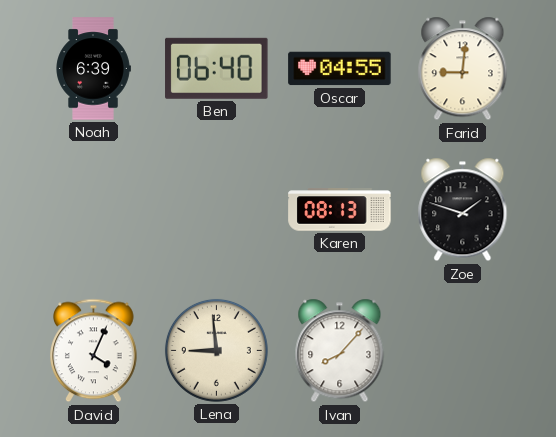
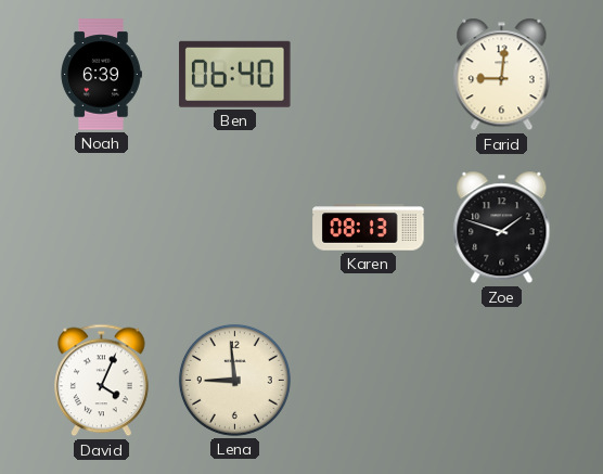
Oscar: 04:55 -> none
Ivan: 8:07 -> none
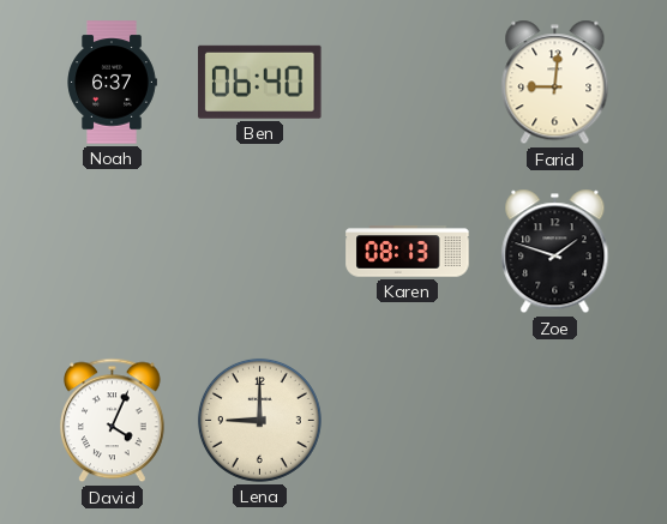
Noah: 6:39 -> 6:37
Lena: 8:59 -> 9:00
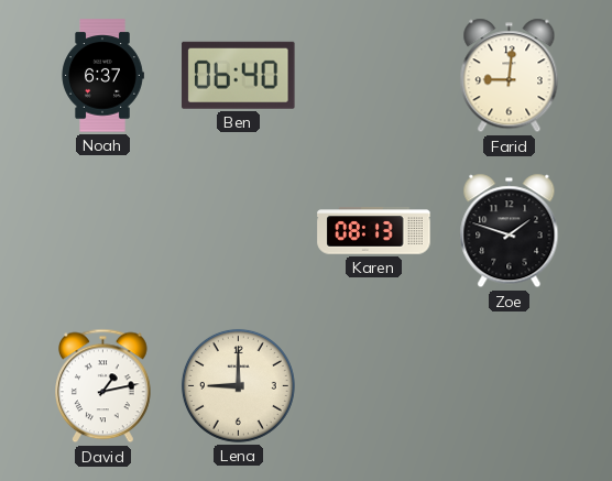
David: 4:04 -> 1:13
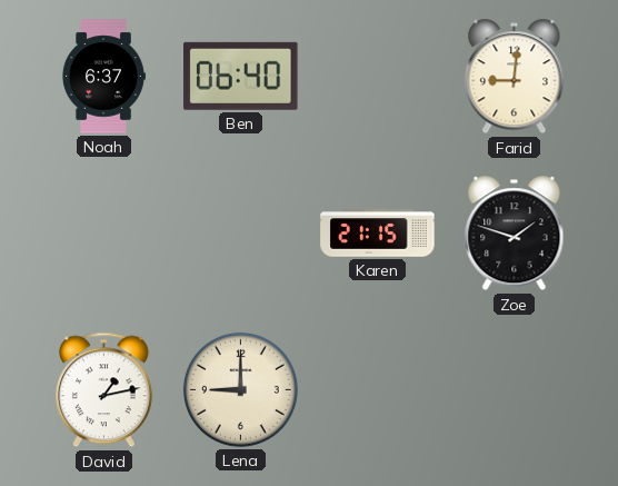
Karen: 08:13 -> 21:15
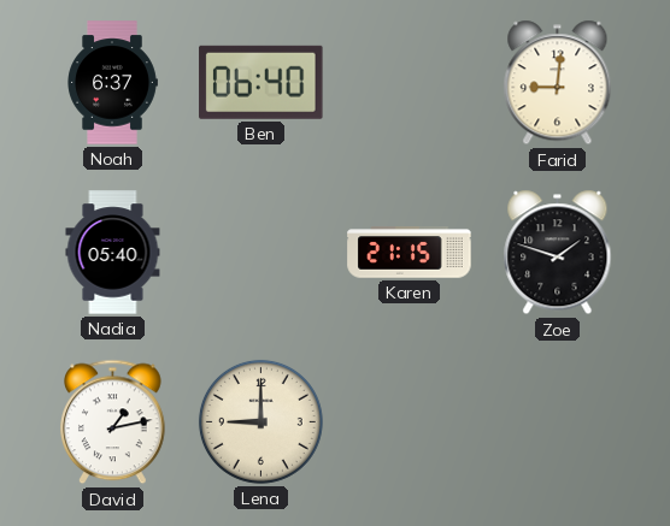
Nadia: none -> 05:40
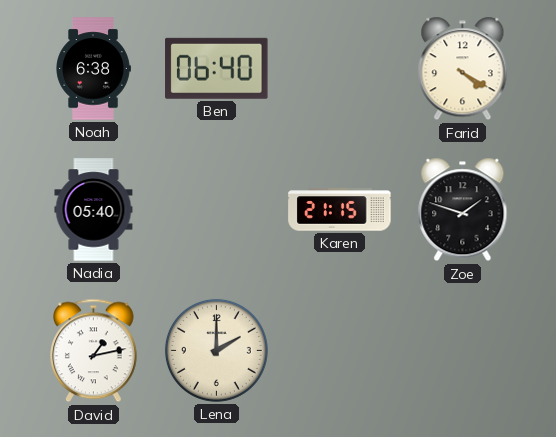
Noah: 6:37 -> 6:38
Farid: 9:01 -> 4:20
Lena: 9:00 -> 2:00
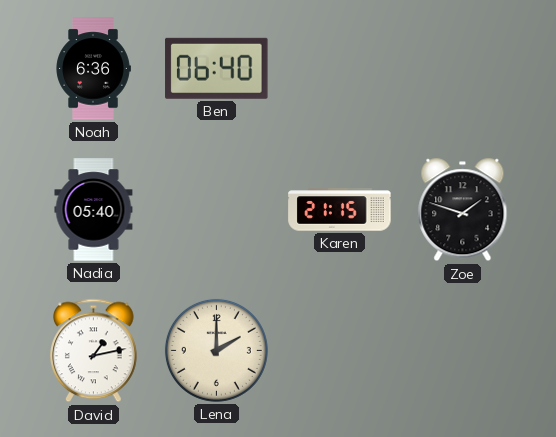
Noah: 6:38 -> 6:36
Farid: 4:20 -> none
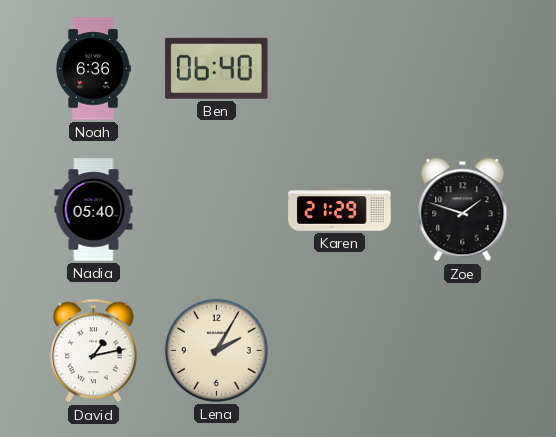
Karen: 21:15 -> 21:29
Lena: 2:00 -> 2:05
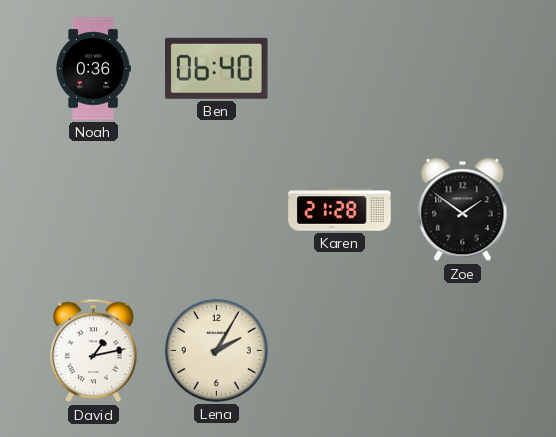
Noah: 6:36 -> 0:36
Nadia: 05:40 -> none
Karen: 21:29 -> 21:28
Zoe: 1:48 -> 1:51
